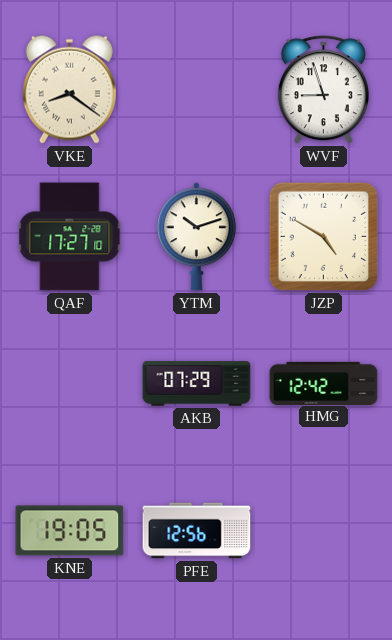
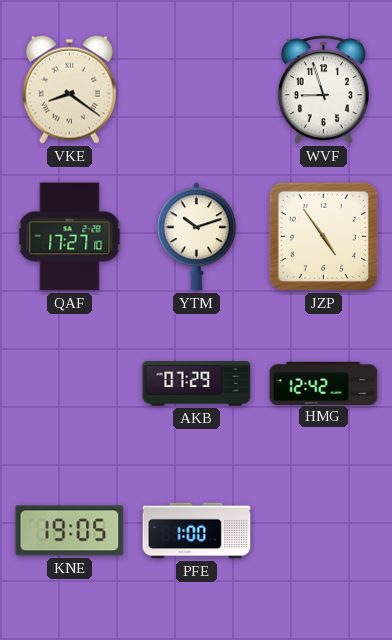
JZP: 4:50 -> 4:54
PFE: 12:56 -> 1:00
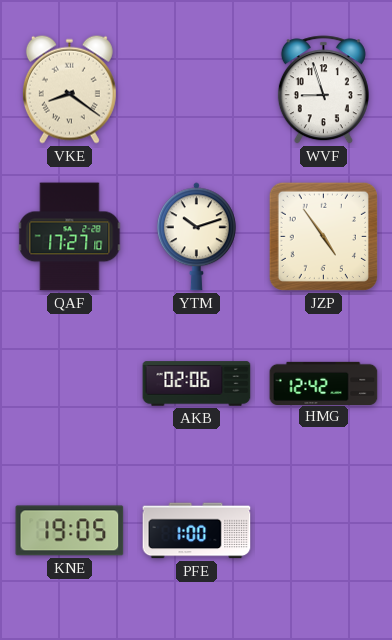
AKB: 07:29 -> 02:06
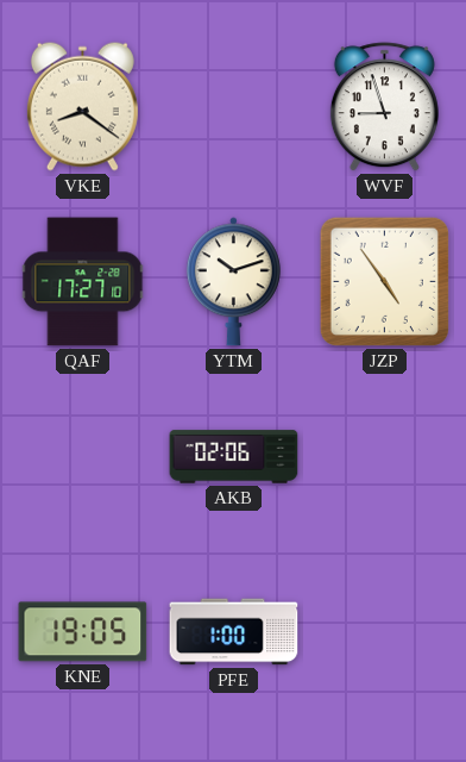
HMG: 12:42 -> none
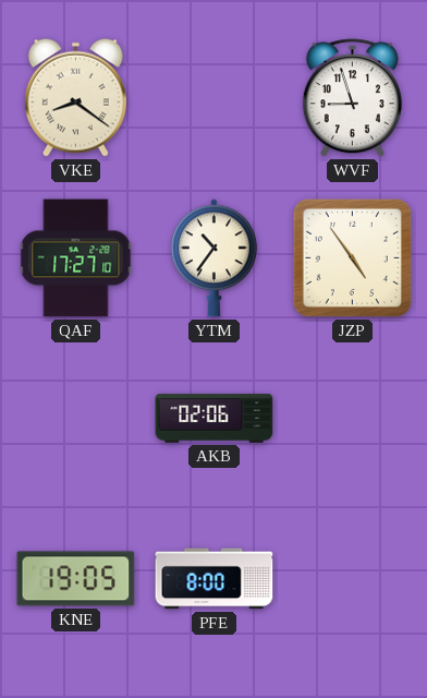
YTM: 10:12 -> 10:36
PFE: 1:00 -> 8:00
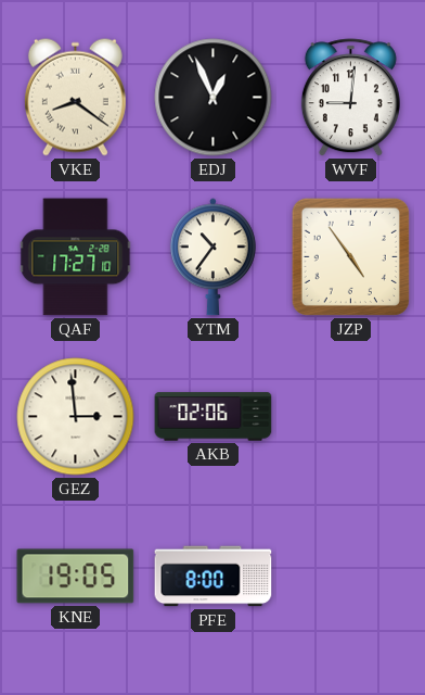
EDJ: none -> 12:56
WVF: 8:57 -> 9:01
GEZ: none -> 2:59
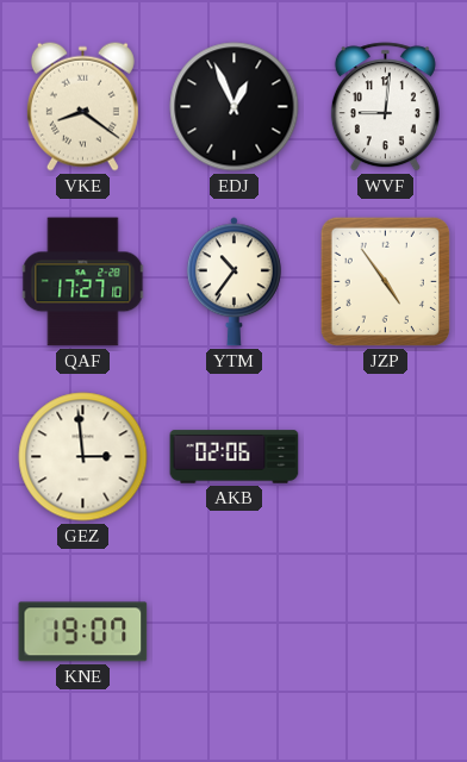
KNE: 19:05 -> 19:07
PFE: 8:00 -> none
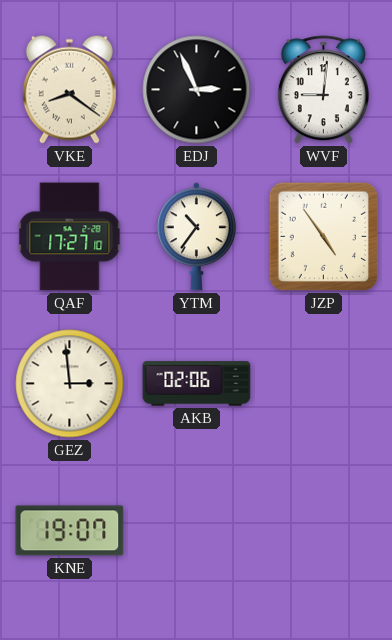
EDJ: 12:56 -> 2:56
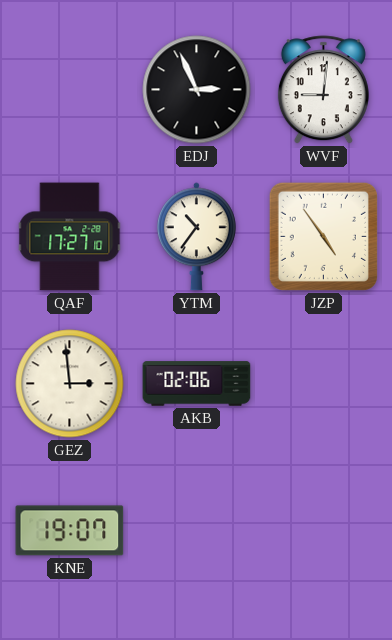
VKE: 8:21 -> none
